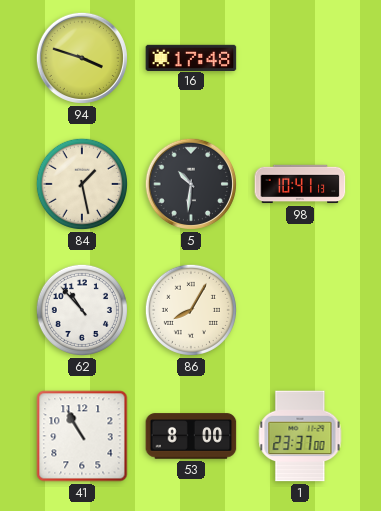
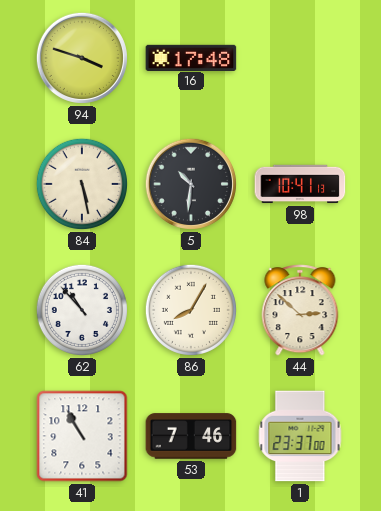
84: 1:28 -> 5:28
44: none -> 2:52
53: 8:00 -> 7:46
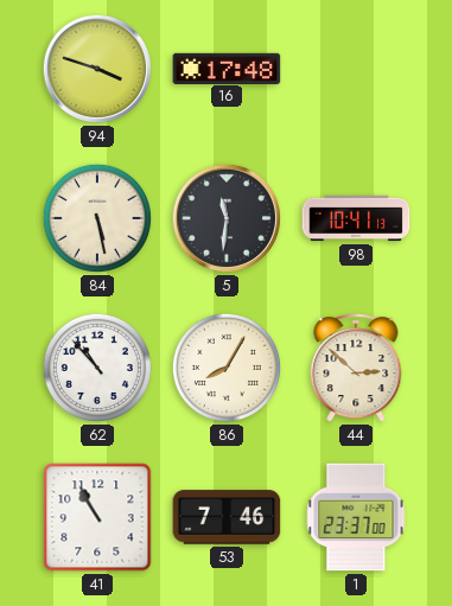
5: 10:31 -> 11:31
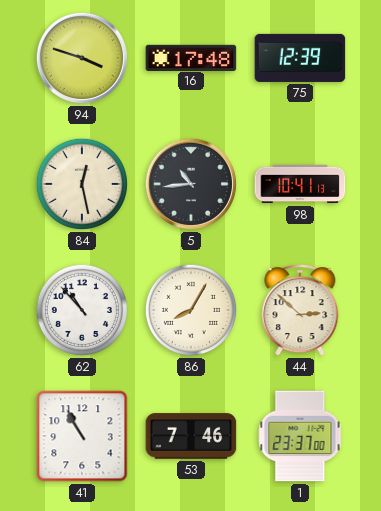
75: none -> 12:39
84: 5:28 -> 12:28
5: 11:31 -> 10:44
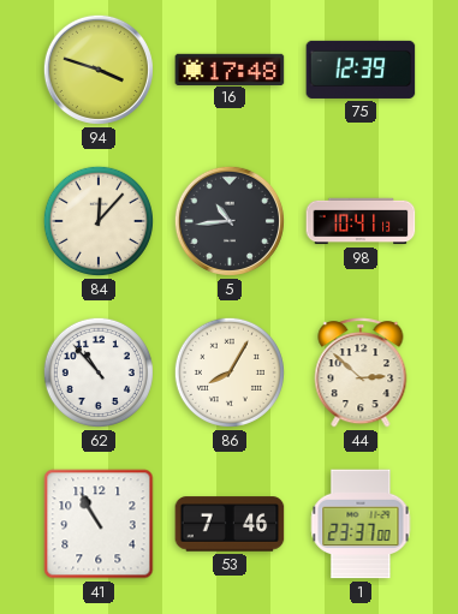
84: 12:28 -> 12:07
